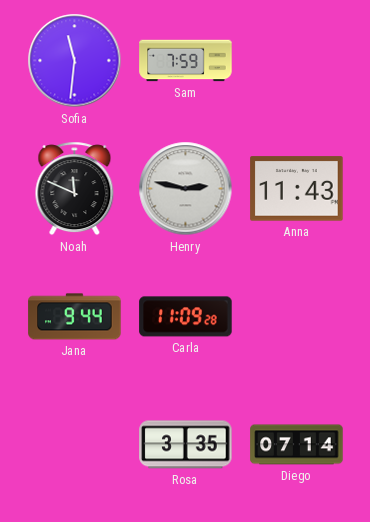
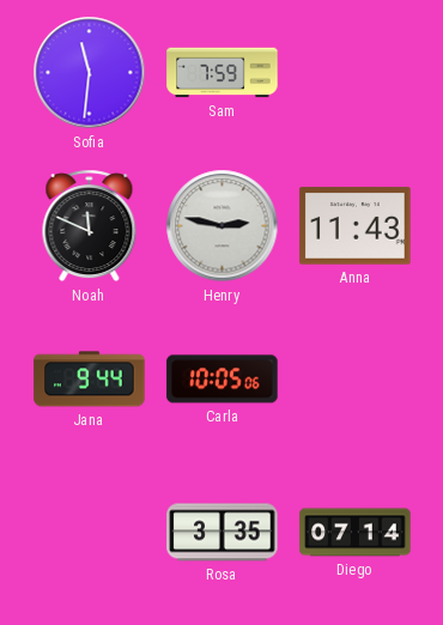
Carla: 11:09 -> 10:05
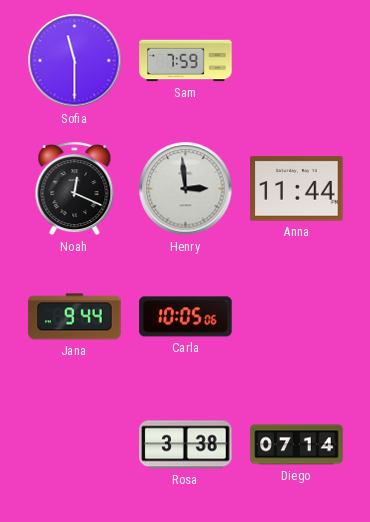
Sofia: 11:31 -> 11:30
Noah: 11:49 -> 12:19
Henry: 2:47 -> 2:59
Anna: 11:43 -> 11:44
Rosa: 3:35 -> 3:38
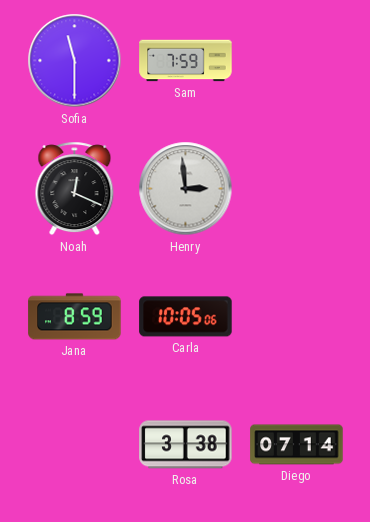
Anna: 11:44 -> none
Jana: 9:44 -> 8:59
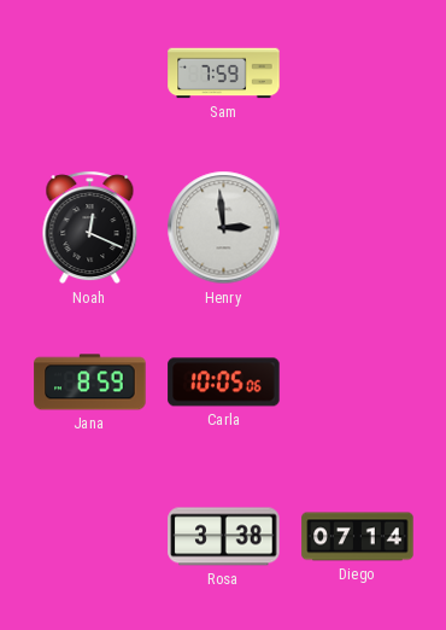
Sofia: 11:30 -> none
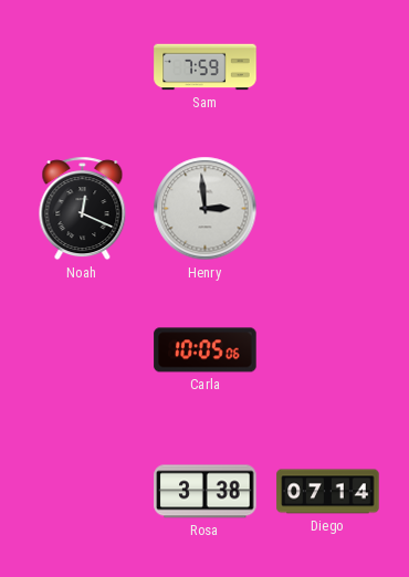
Jana: 8:59 -> none
